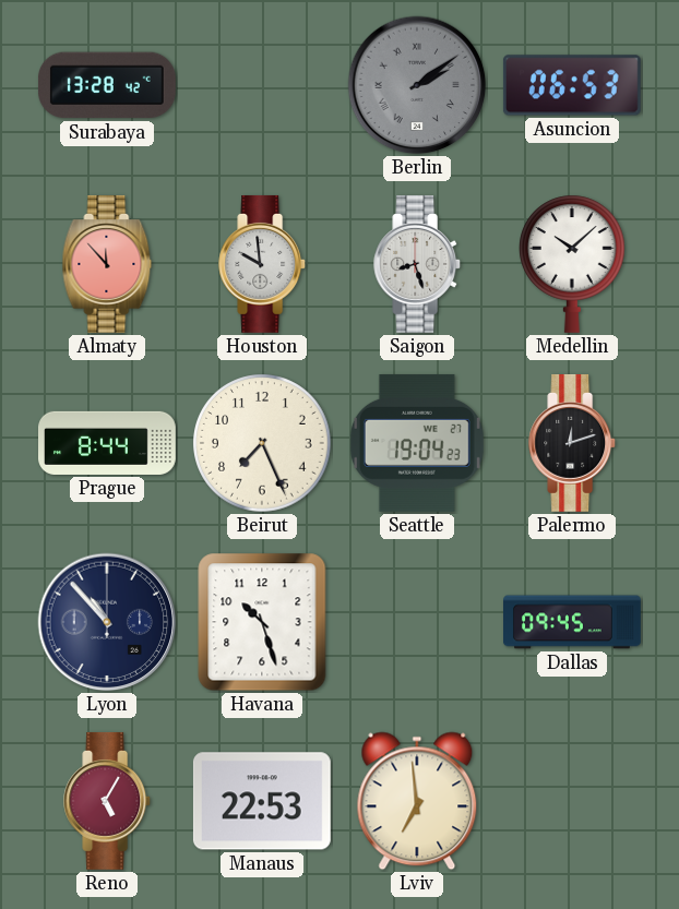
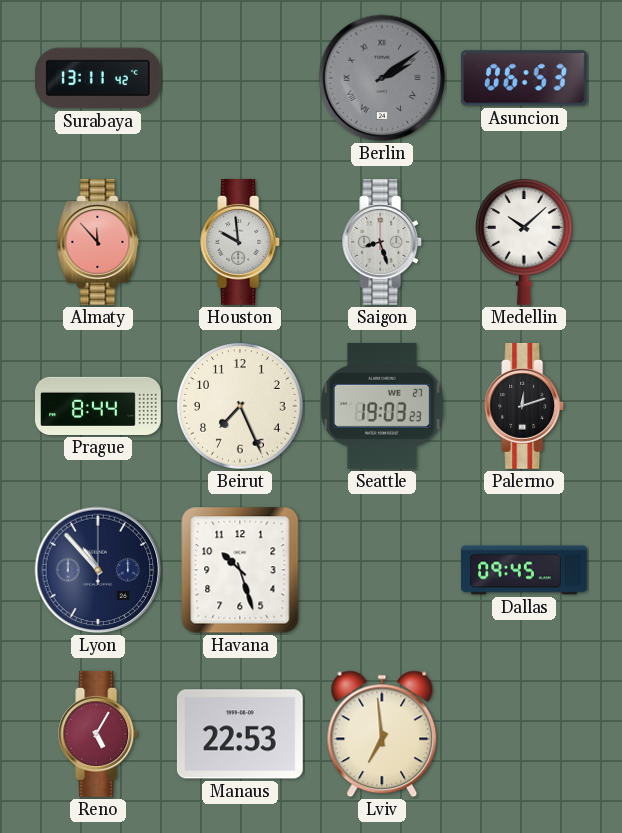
Surabaya: 13:28 -> 13:11
Seattle: 19:04 -> 19:03
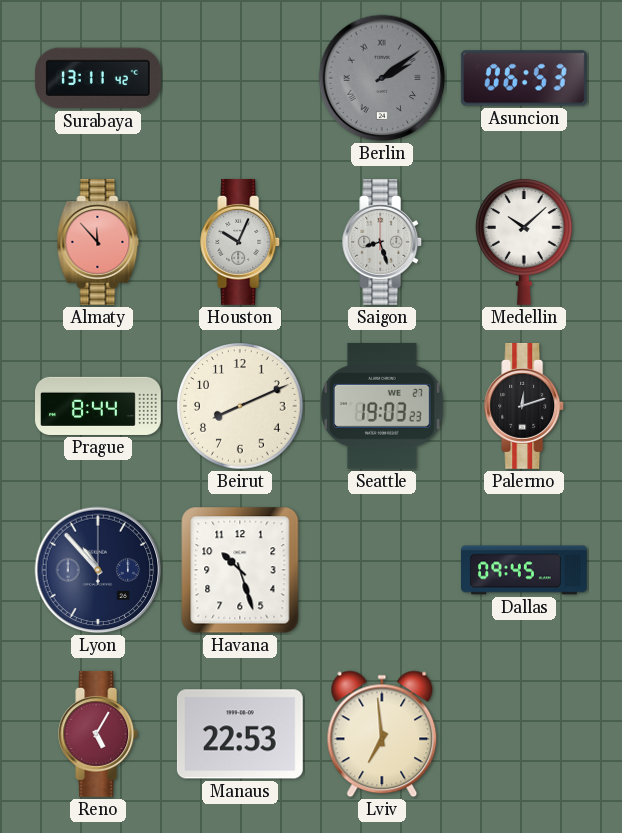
Houston: 9:59 -> 10:04
Beirut: 7:26 -> 8:11
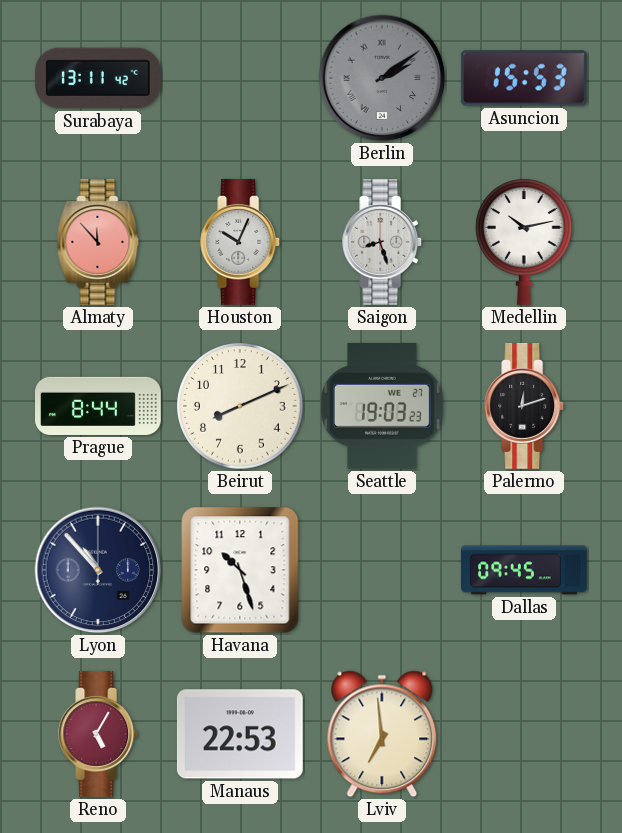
Asuncion: 06:53 -> 15:53
Medellin: 10:08 -> 10:13
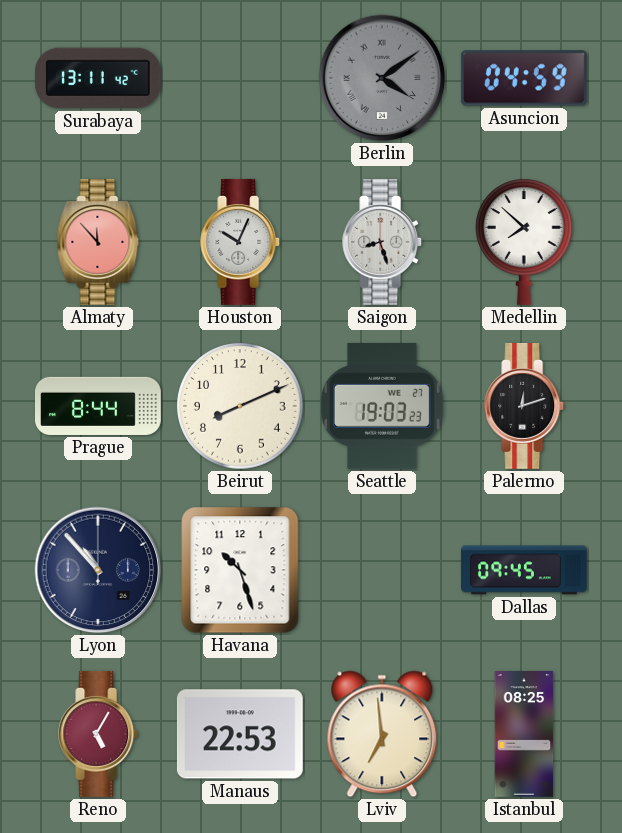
Berlin: 2:09 -> 4:09
Asuncion: 15:53 -> 04:59
Medellin: 10:13 -> 7:52
Istanbul: none -> 08:25
